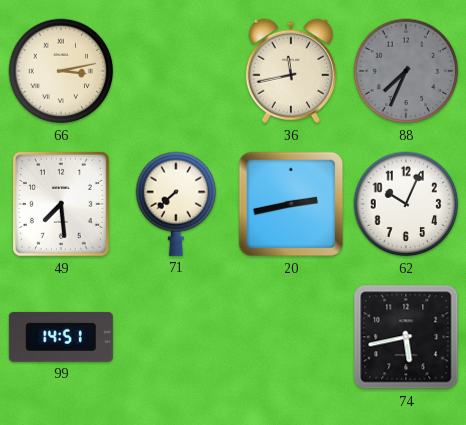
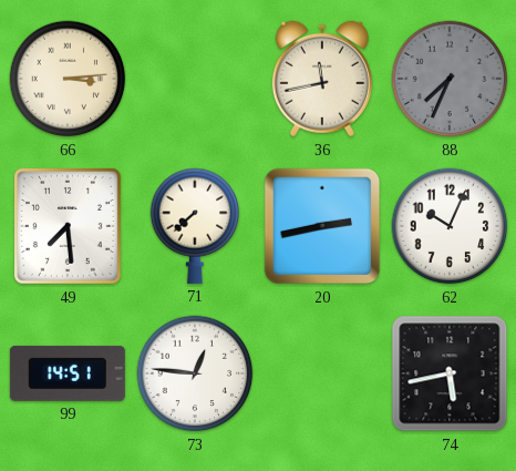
66: 3:13 -> 3:14
73: none -> 12:46
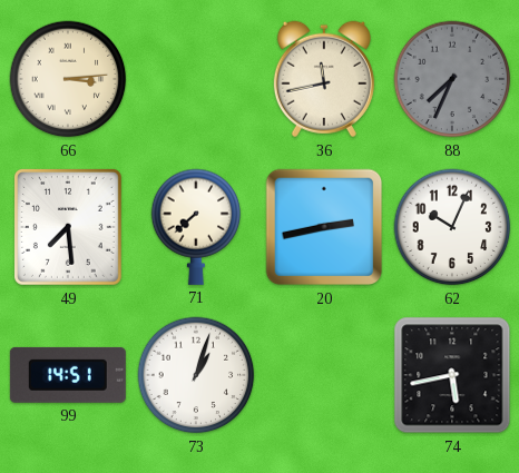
73: 12:46 -> 1:03
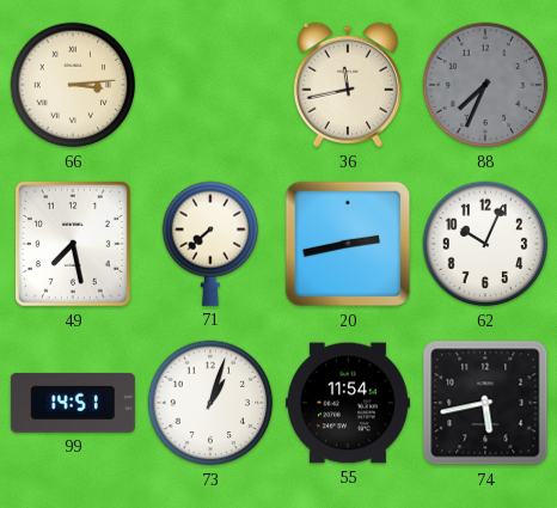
49: 7:29 -> 7:28
55: none -> 11:54
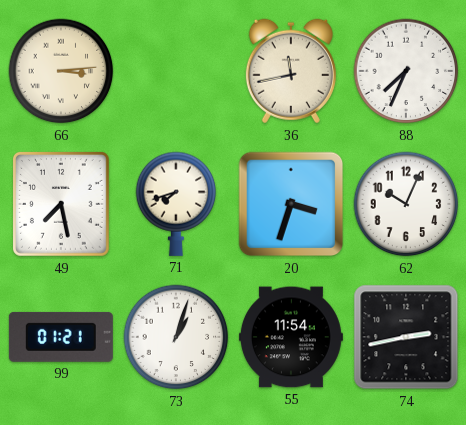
88 dial: grey -> white
71: 7:38 -> 7:42
20: 2:43 -> 3:33
99: 14:51 -> 01:21
74: 5:43 -> 2:43
